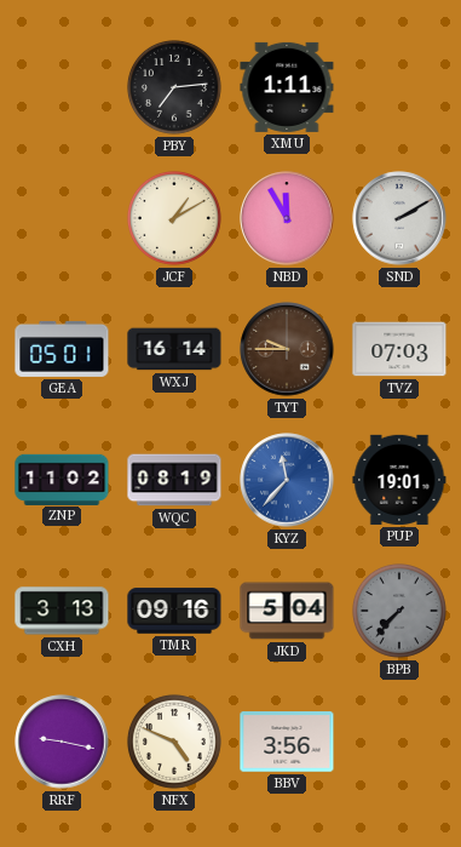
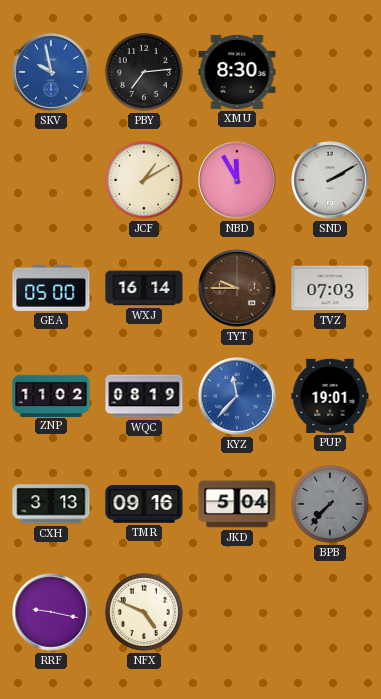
SKV: none -> 9:58
XMU: 1:11 -> 8:30
GEA: 05:01 -> 05:00
BBV: 3:56 -> none
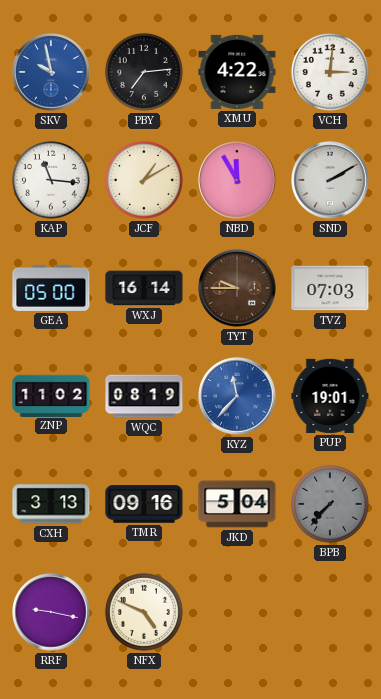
XMU: 8:30 -> 4:22
VCH: none -> 3:01
KAP: none -> 11:16
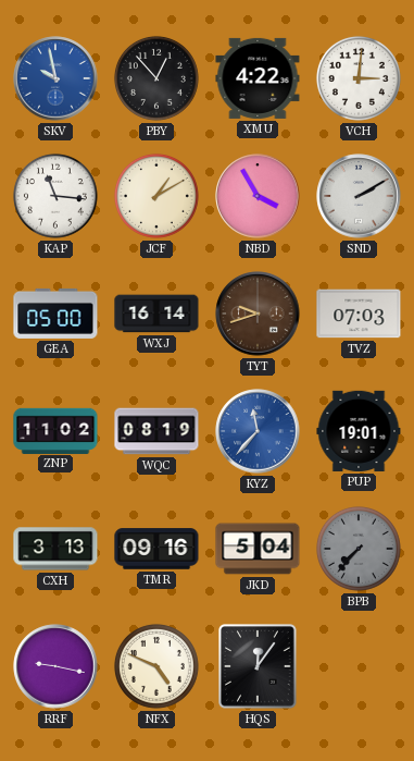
PBY: 7:14 -> 12:53
NBD: 11:55 -> 3:55
TYT: 9:45 -> 9:42
HQS: none -> 12:06
